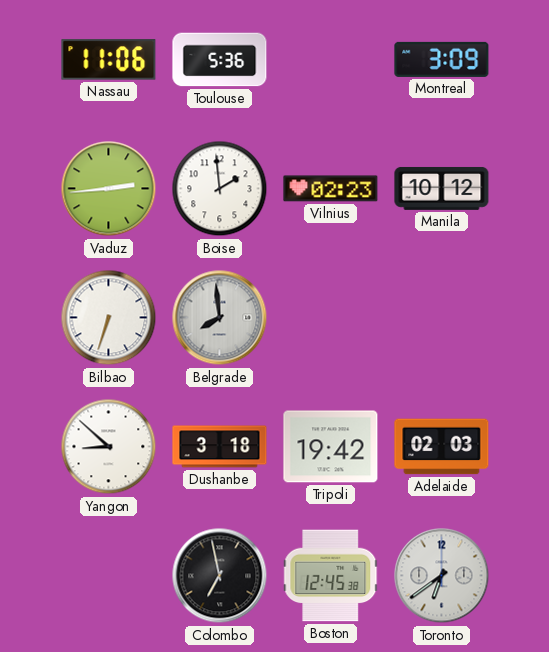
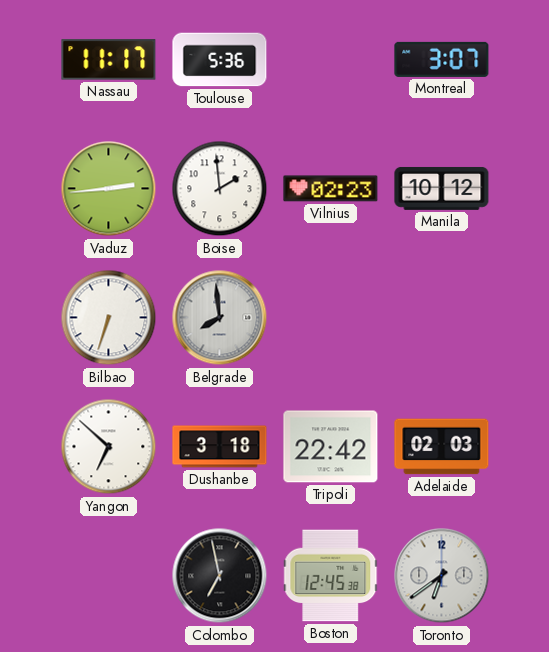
Nassau: 11:06 -> 11:17
Montreal: 3:09 -> 3:07
Yangon: 8:52 -> 6:52
Tripoli: 19:42 -> 22:42
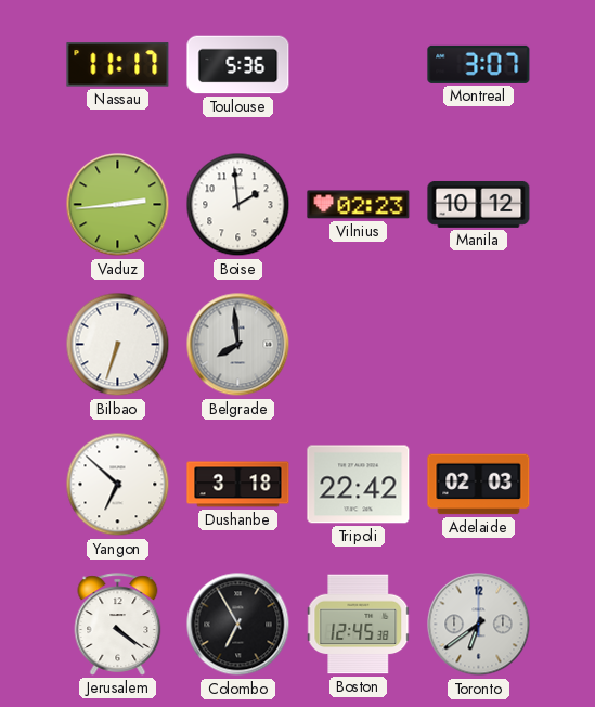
Jerusalem: none -> 4:21
Colombo: 6:58 -> 6:55
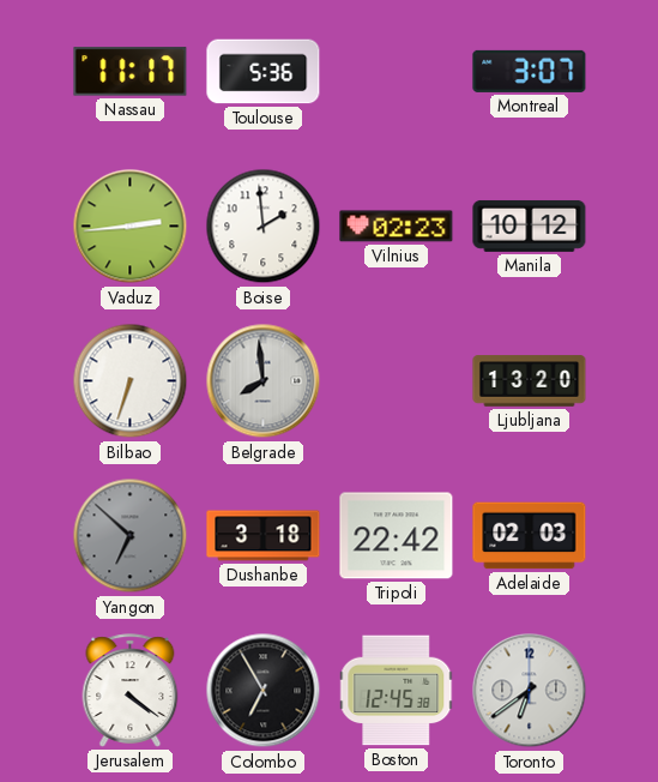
Ljubljana: none -> 13:20
Yangon dial: white -> grey
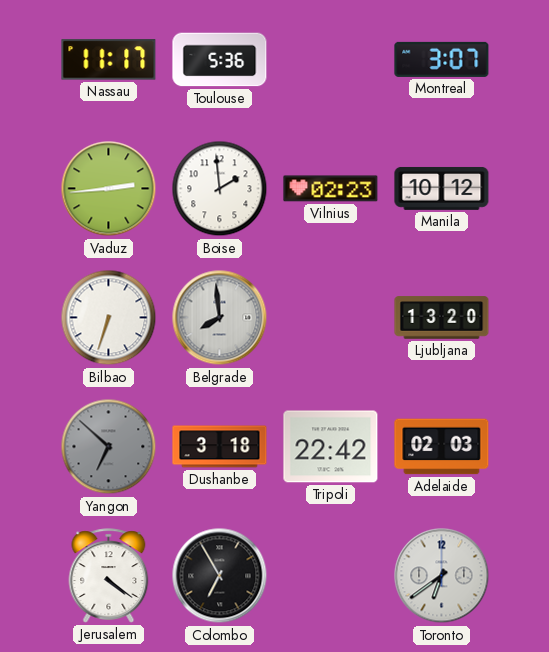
Boston: 12:45 -> none
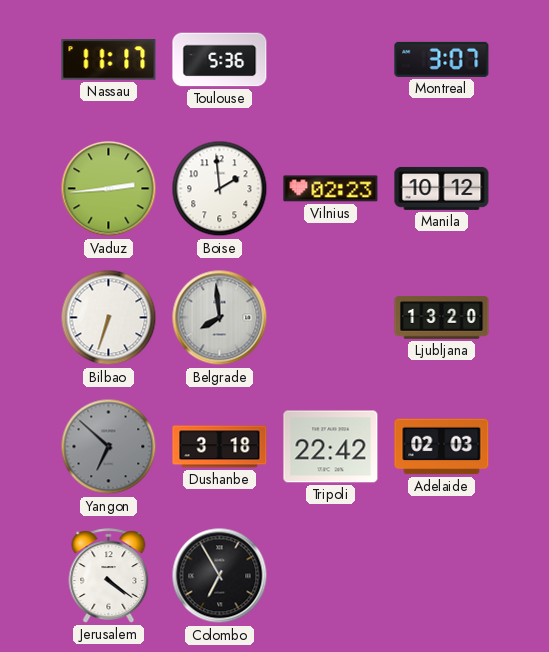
Toronto: 6:39 -> none
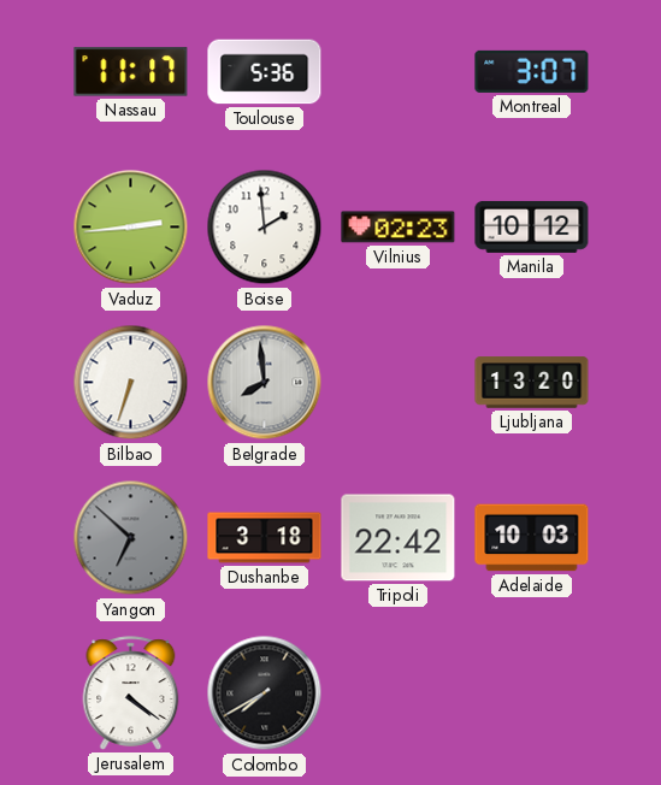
Adelaide: 02:03 -> 10:03
Colombo: 6:55 -> 7:40
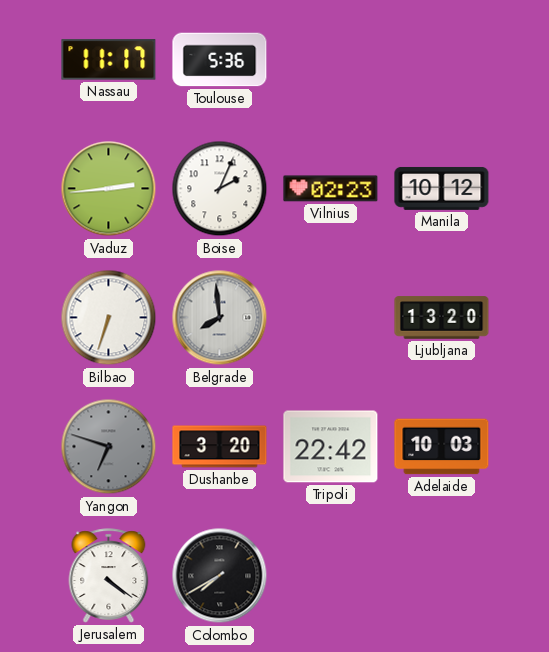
Montreal: 3:07 -> none
Boise: 1:59 -> 2:04
Yangon: 6:52 -> 6:48
Dushanbe: 3:18 -> 3:20
